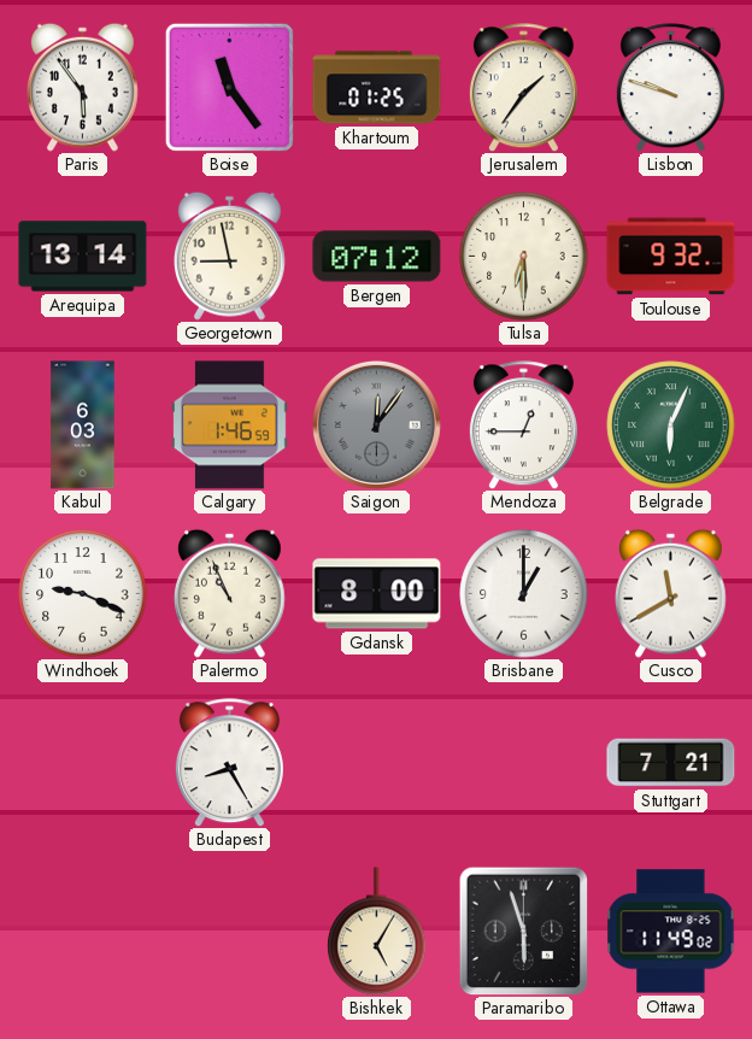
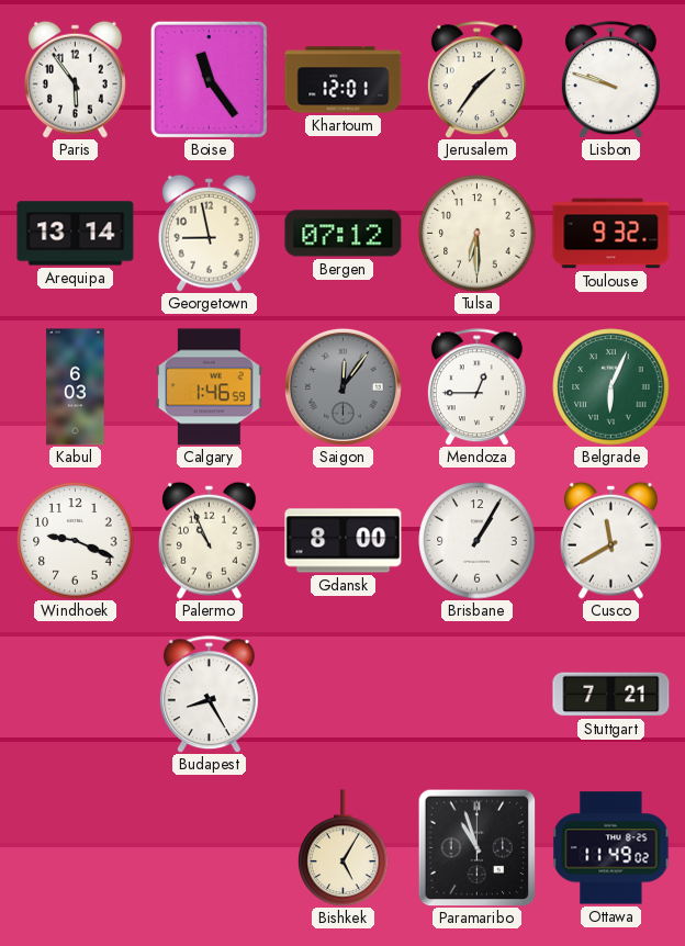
Khartoum: 01:25 -> 12:01
Brisbane: 1:00 -> 1:05
Paramaribo: 5:57 -> 10:57
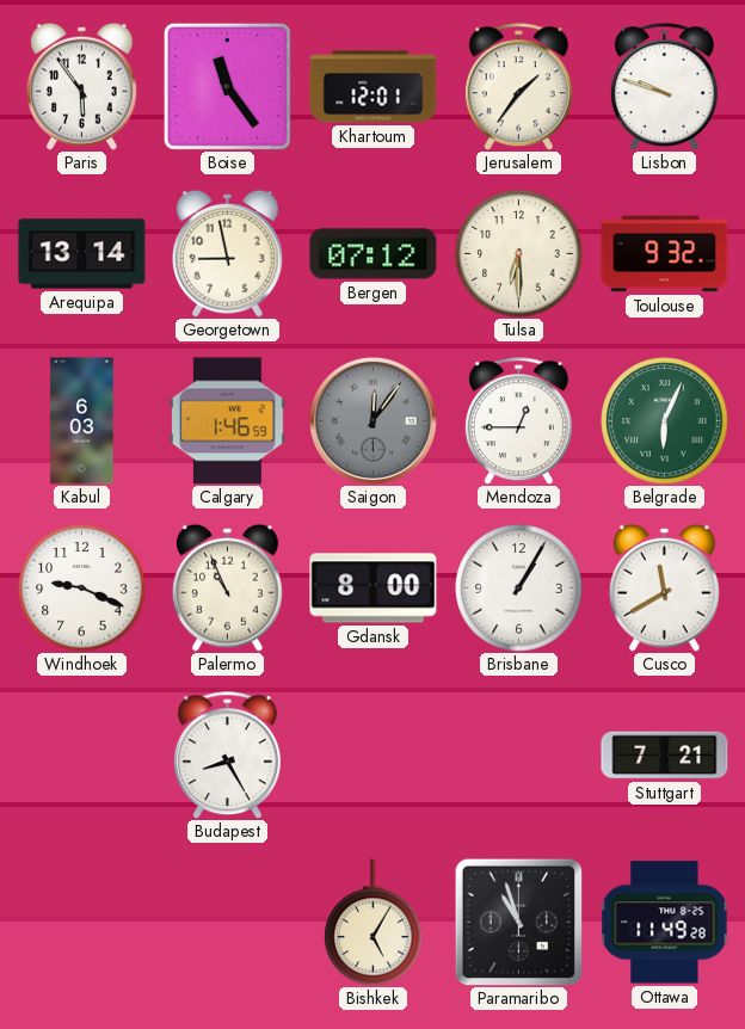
Ottawa: 11:49:02 -> 11:49:28
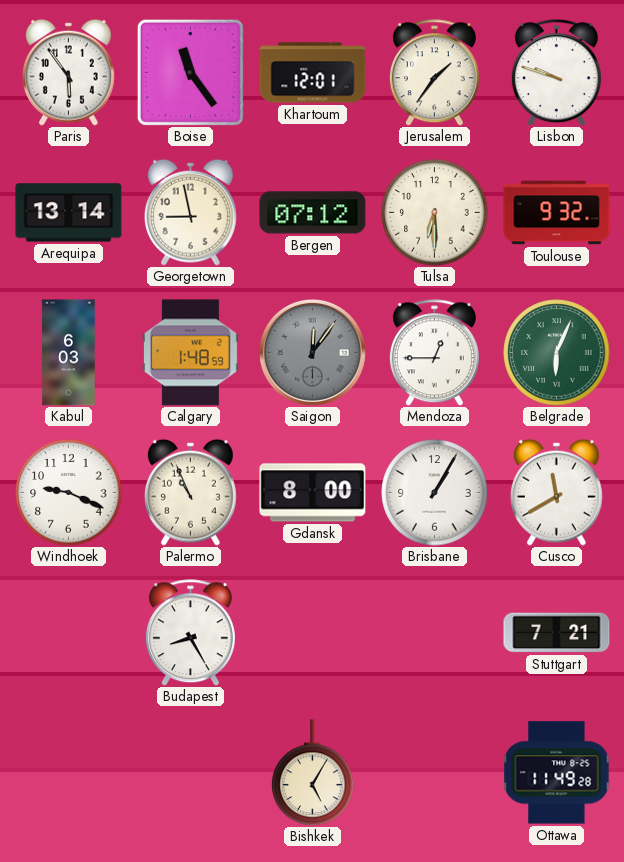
Calgary: 1:46 -> 1:48
Paramaribo: 10:57 -> none
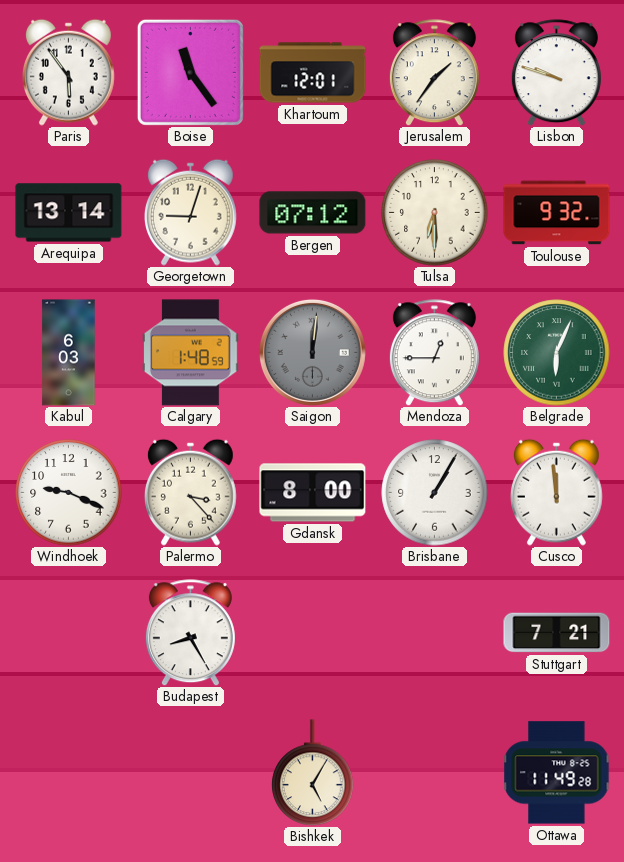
Georgetown: 8:58 -> 9:03
Saigon: 12:06 -> 12:01
Palermo: 10:56 -> 3:23
Cusco: 11:40 -> 11:59
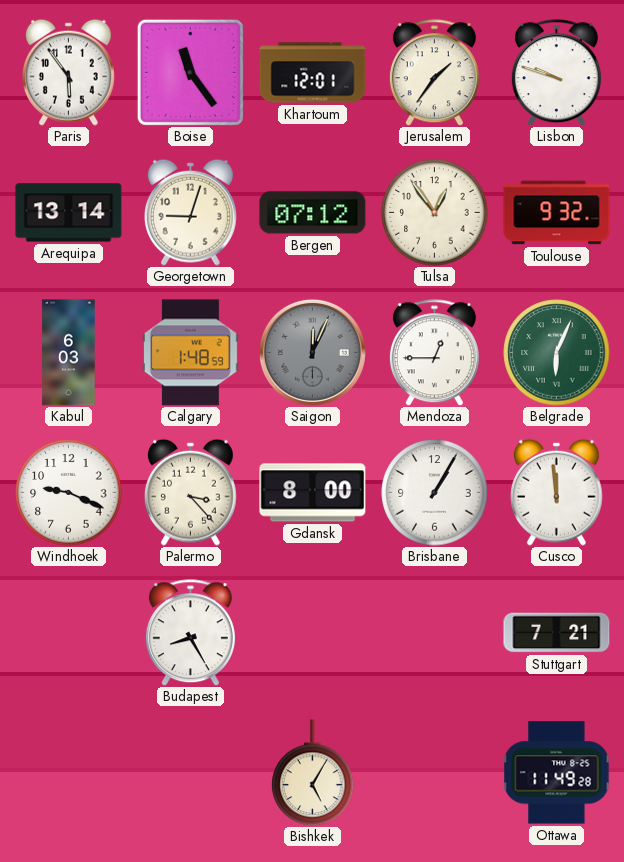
Tulsa: 6:30 -> 12:54
Saigon: 12:01 -> 12:04
